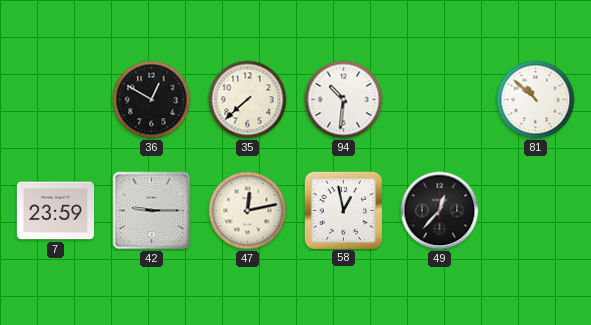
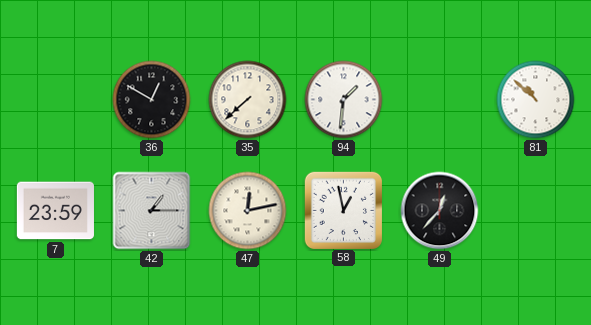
94: 10:31 -> 1:31
42: 9:15 -> 1:15
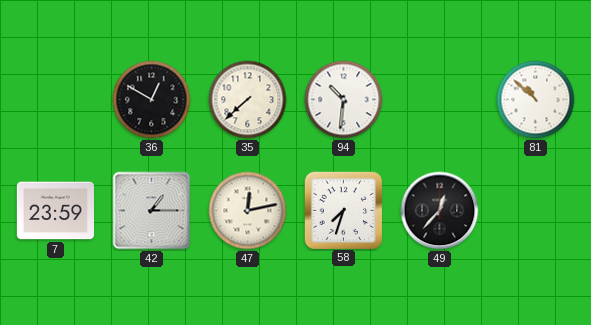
94: 1:31 -> 10:31
58: 12:58 -> 7:33
